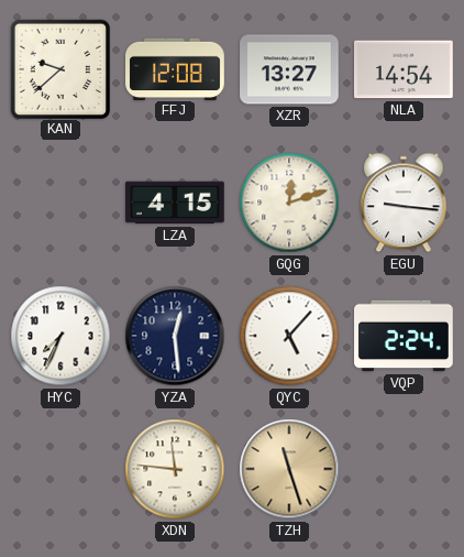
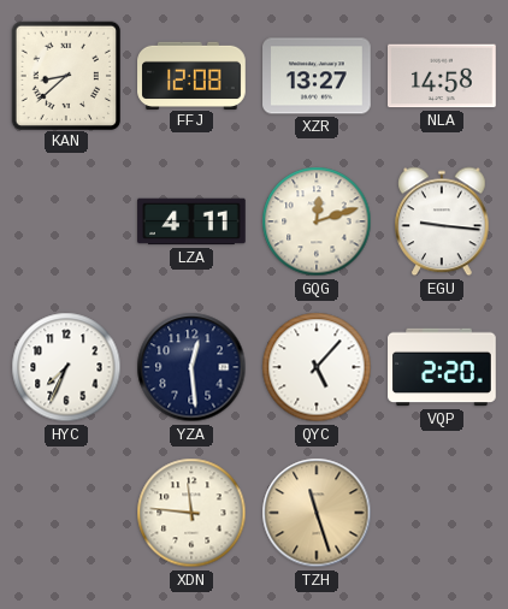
KAN: 9:38 -> 8:38
NLA: 14:54 -> 14:58
LZA: 4:15 -> 4:11
VQP: 2:24 -> 2:20
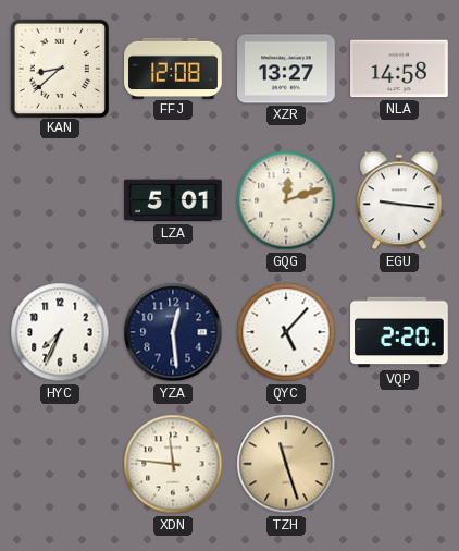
LZA: 4:11 -> 5:01
